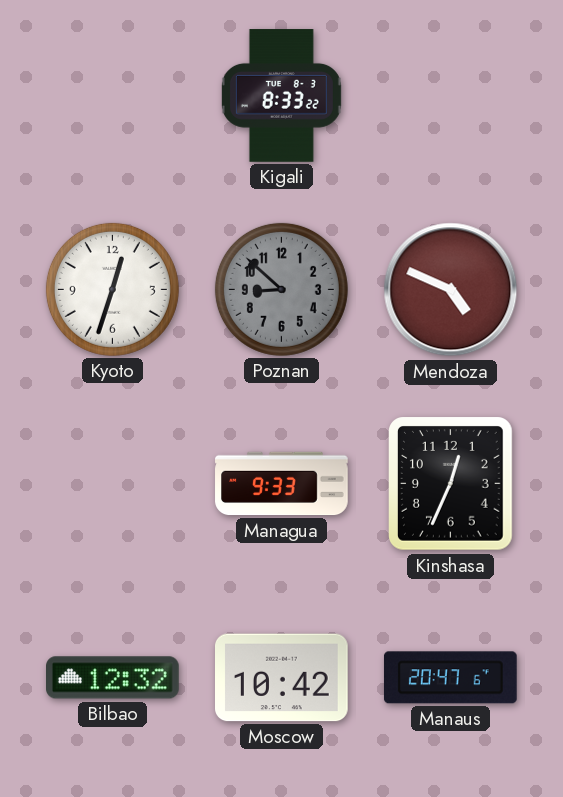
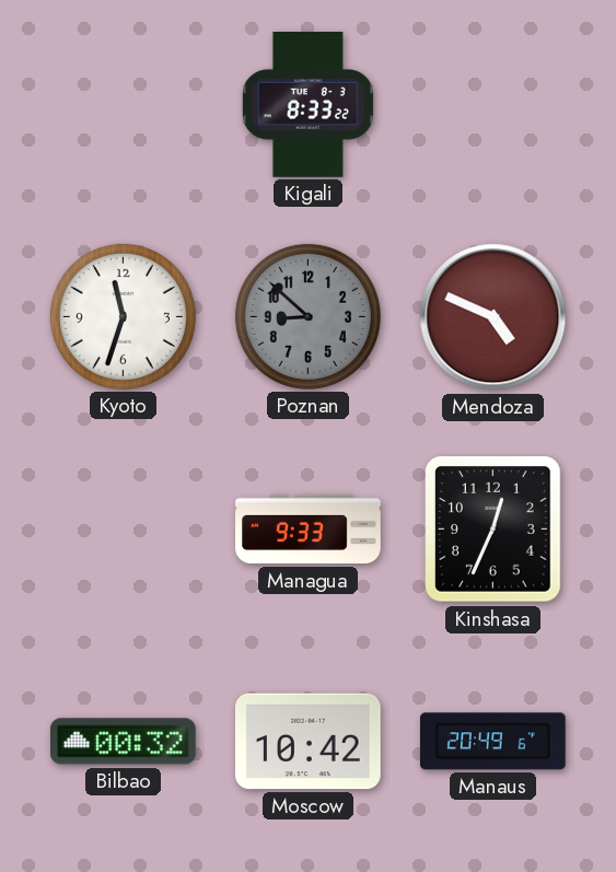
Kyoto: 12:33 -> 11:33
Bilbao: 12:32 -> 00:32
Manaus: 20:47 -> 20:49
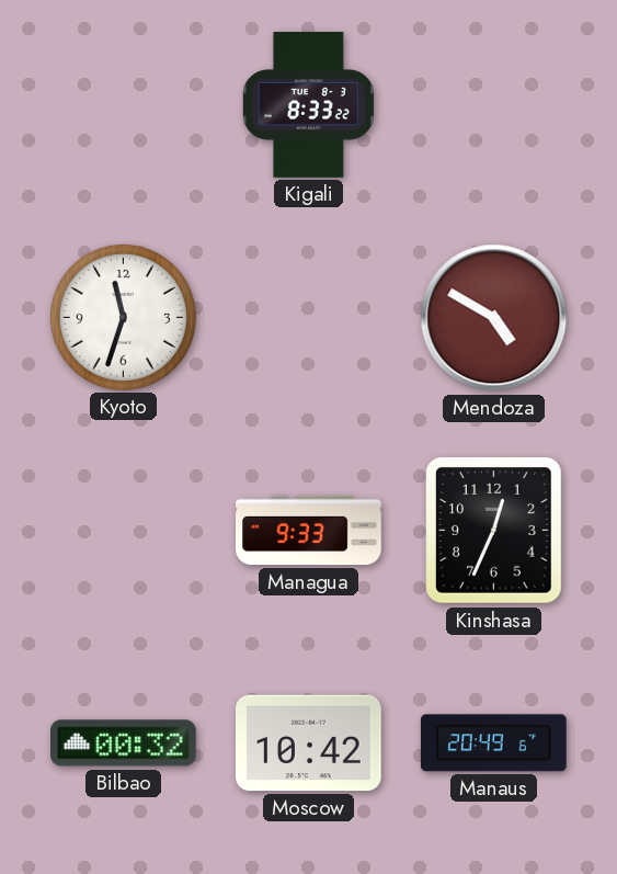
Poznan: 8:52 -> none
Mendoza: 4:49 -> 4:50
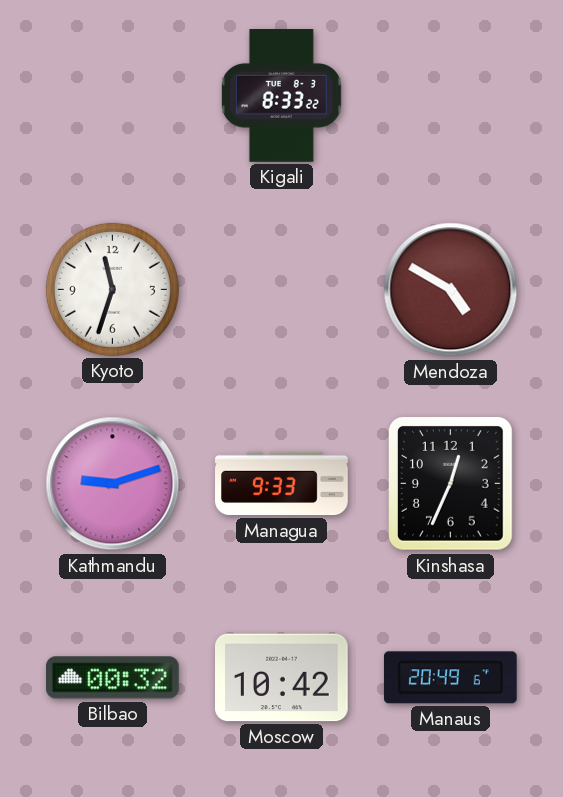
Kathmandu: none -> 9:12
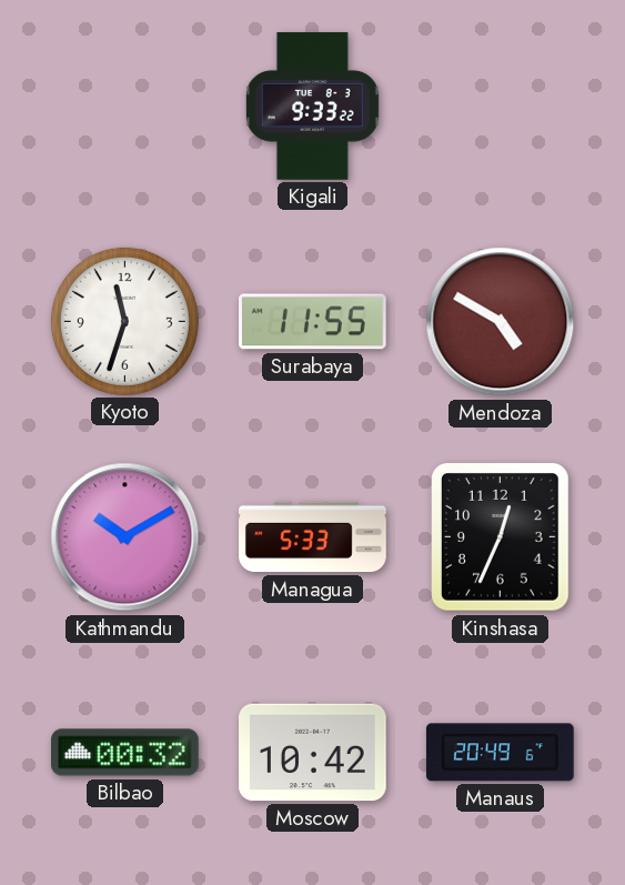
Kigali: 8:33 -> 9:33
Surabaya: none -> 11:55
Kathmandu: 9:12 -> 10:10
Managua: 9:33 -> 5:33
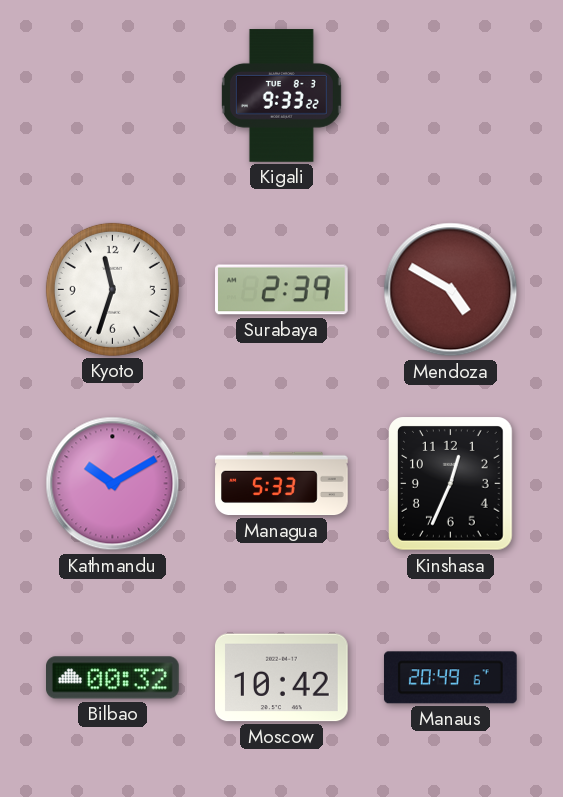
Surabaya: 11:55 -> 2:39
